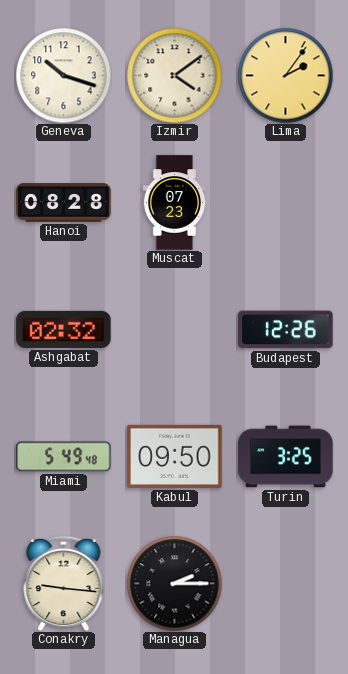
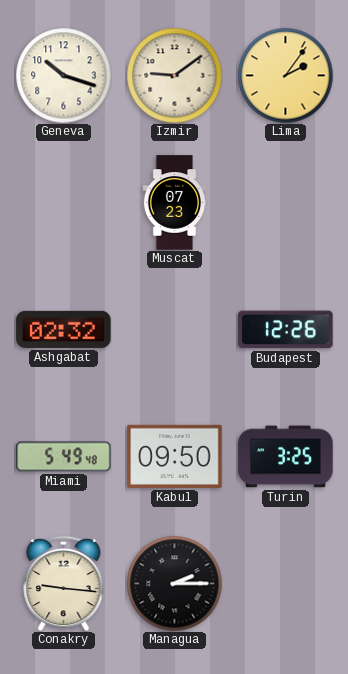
Izmir: 4:09 -> 9:09
Hanoi: 08:28 -> none
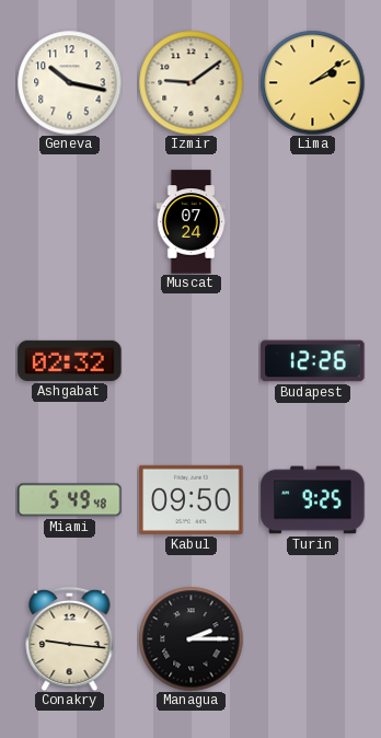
Geneva: 10:18 -> 10:17
Lima: 2:06 -> 2:09
Muscat: 07:23 -> 07:24
Turin: 3:25 -> 9:25
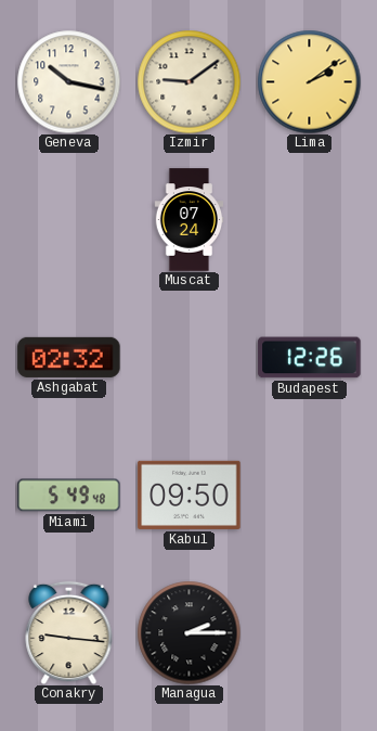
Turin: 9:25 -> none
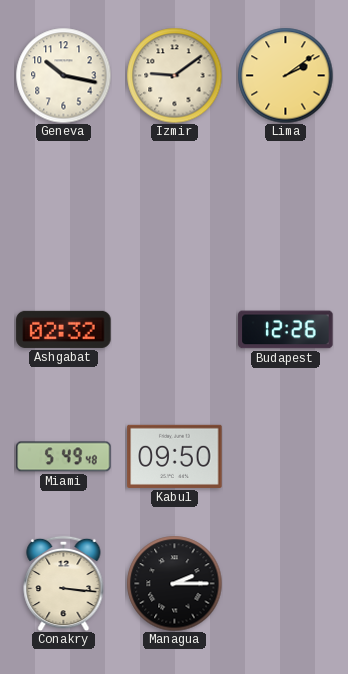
Muscat: 07:24 -> none
Conakry: 9:16 -> 3:16
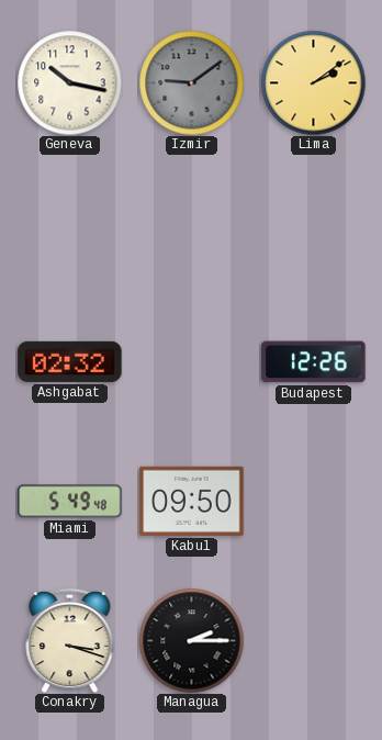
Izmir dial: cream -> grey
Conakry: 3:16 -> 3:18
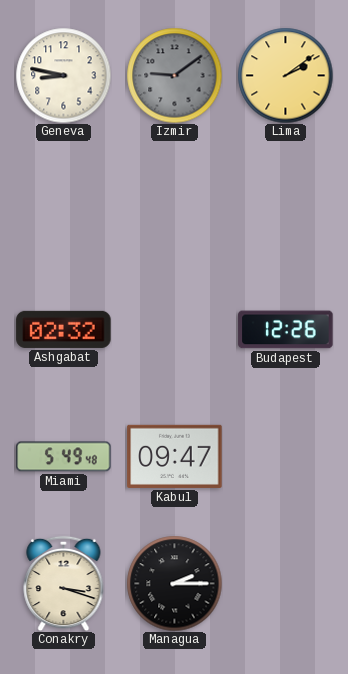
Geneva: 10:17 -> 8:47
Kabul: 09:50 -> 09:47
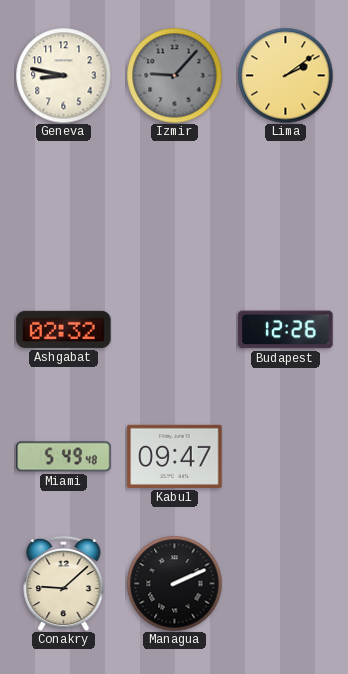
Izmir: 9:09 -> 9:07
Conakry: 3:18 -> 9:08
Managua: 2:15 -> 2:11
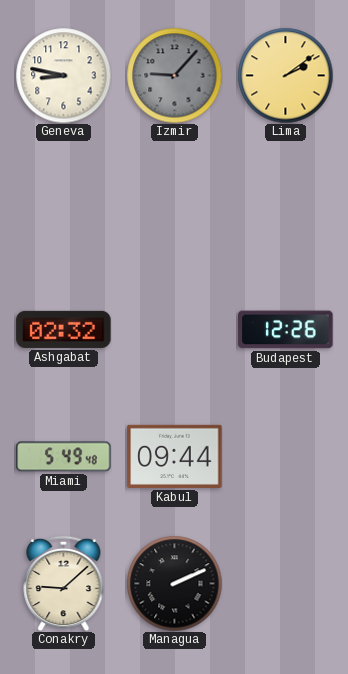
Kabul: 09:47 -> 09:44
